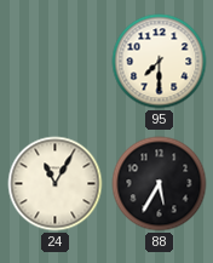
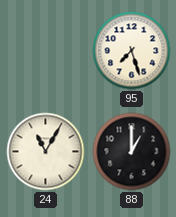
95: 7:30 -> 7:27
88: 5:35 -> 1:00
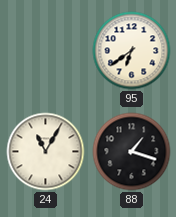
95: 7:27 -> 6:39
88: 1:00 -> 1:18
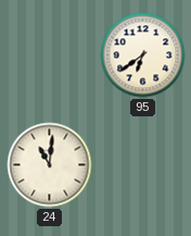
24: 11:05 -> 11:01
88: 1:18 -> none
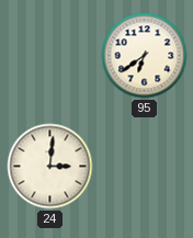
24: 11:01 -> 3:01
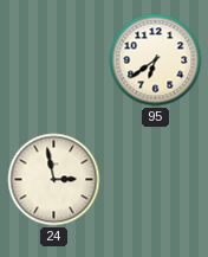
24: 3:01 -> 2:58
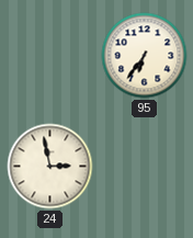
95: 6:39 -> 6:36
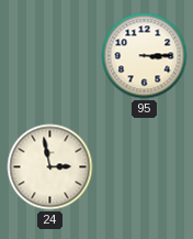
95: 6:36 -> 3:15
